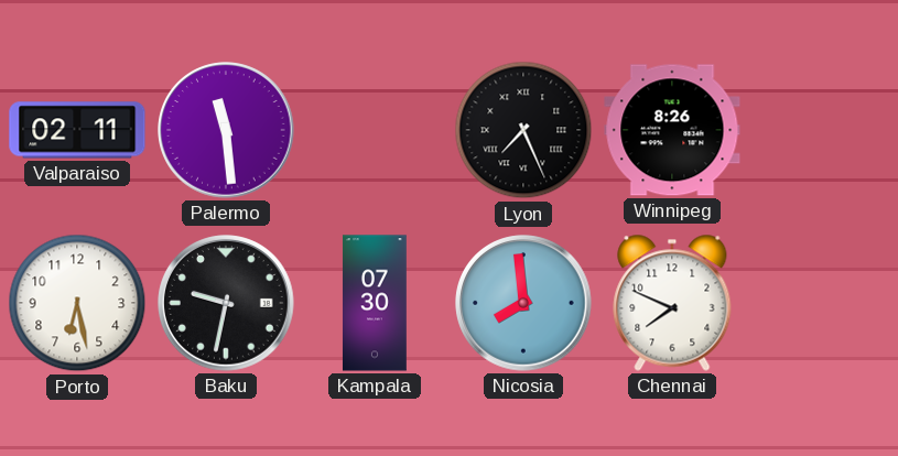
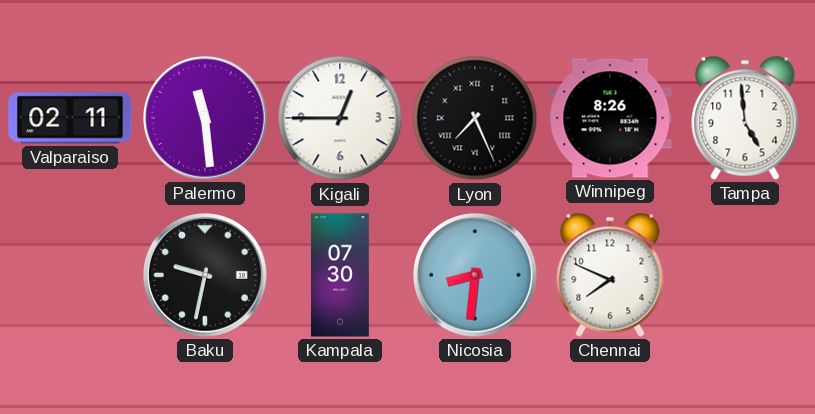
Kigali: none -> 12:45
Tampa: none -> 4:59
Porto: 6:28 -> none
Nicosia: 7:59 -> 8:31
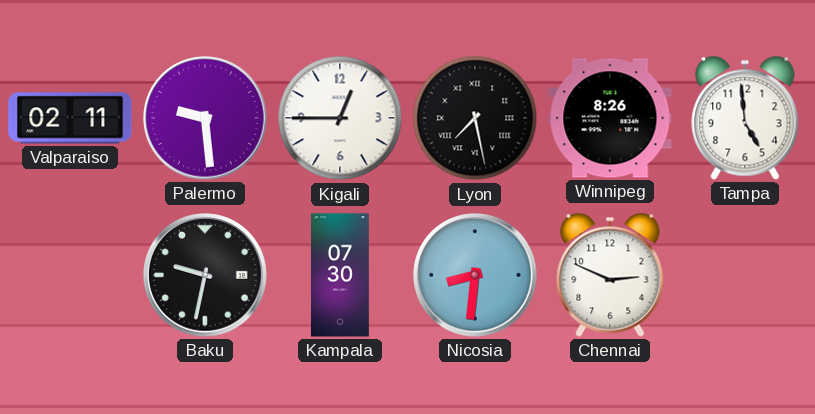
Palermo: 11:29 -> 9:29
Lyon: 7:26 -> 7:28
Chennai: 7:49 -> 2:49
